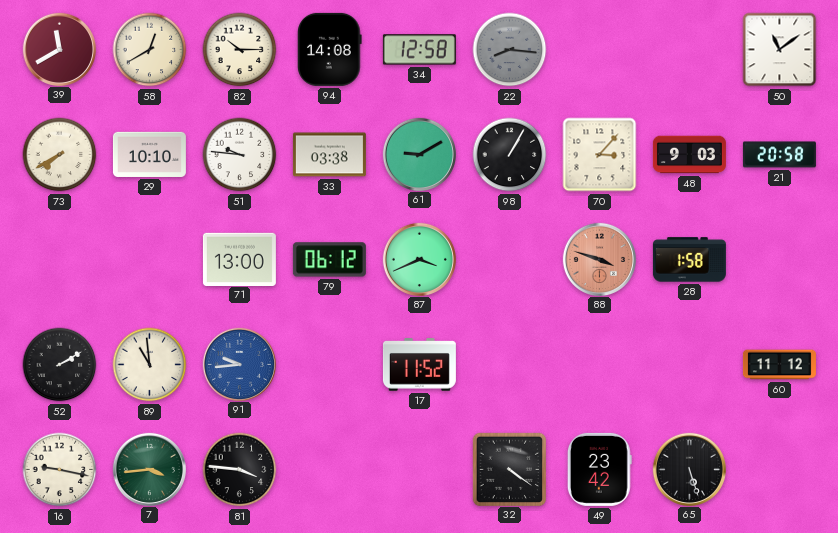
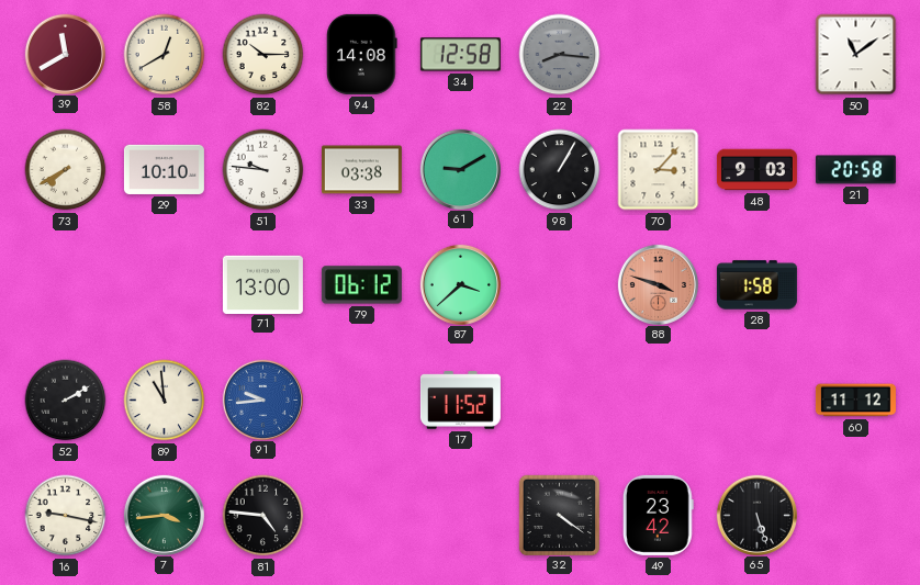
87: 3:41 -> 3:38
81: 3:46 -> 4:46
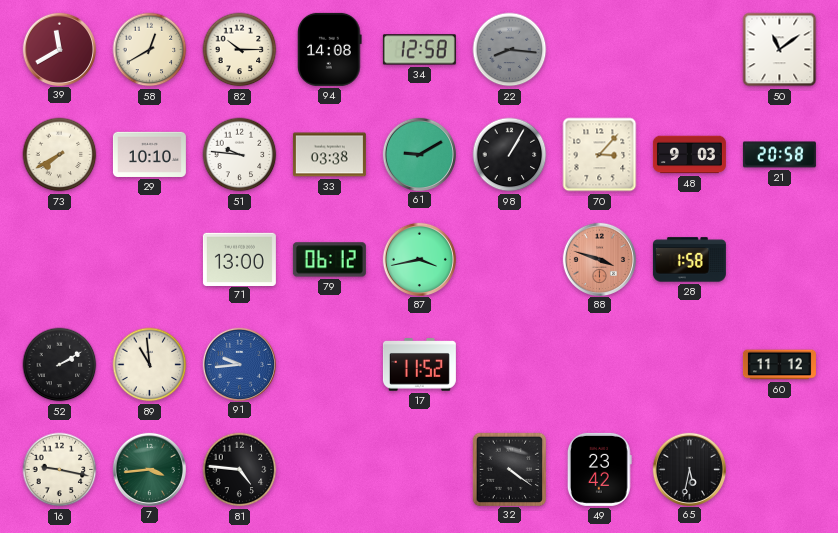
87: 3:38 -> 3:43
65: 5:27 -> 5:32
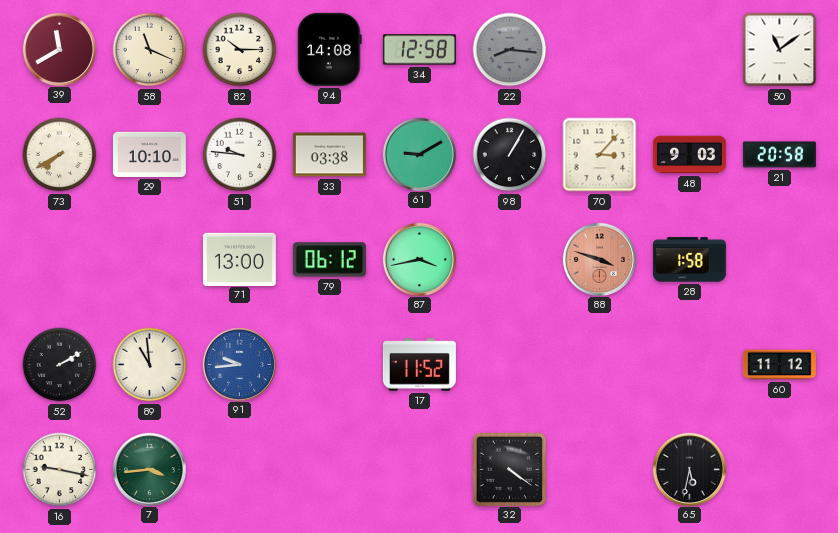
58: 12:40 -> 11:19
81: 4:46 -> none
49: 23:42 -> none
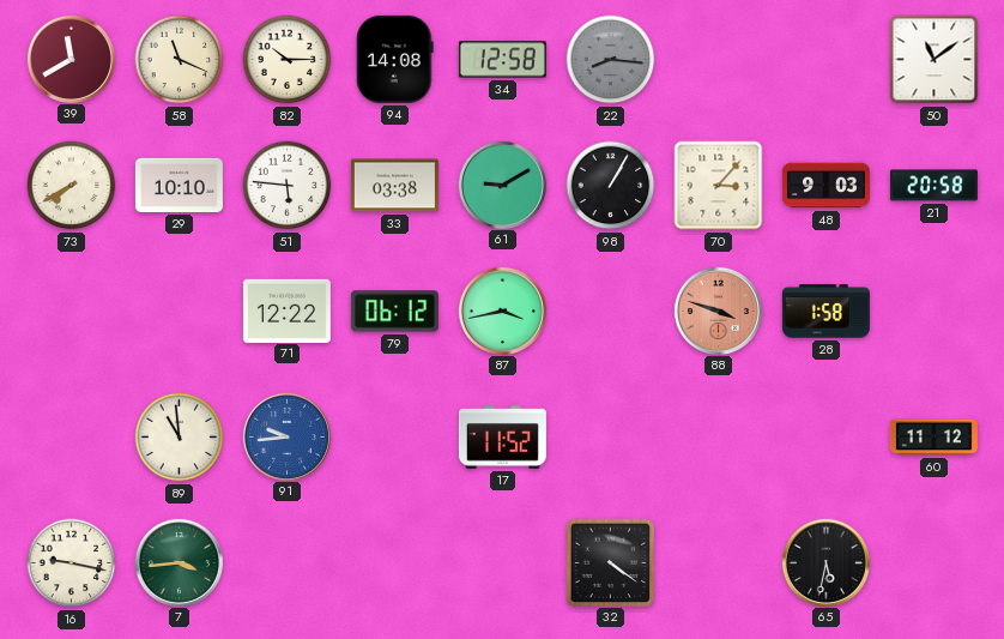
51: 9:46 -> 5:46
71: 13:00 -> 12:22
52: 2:10 -> none
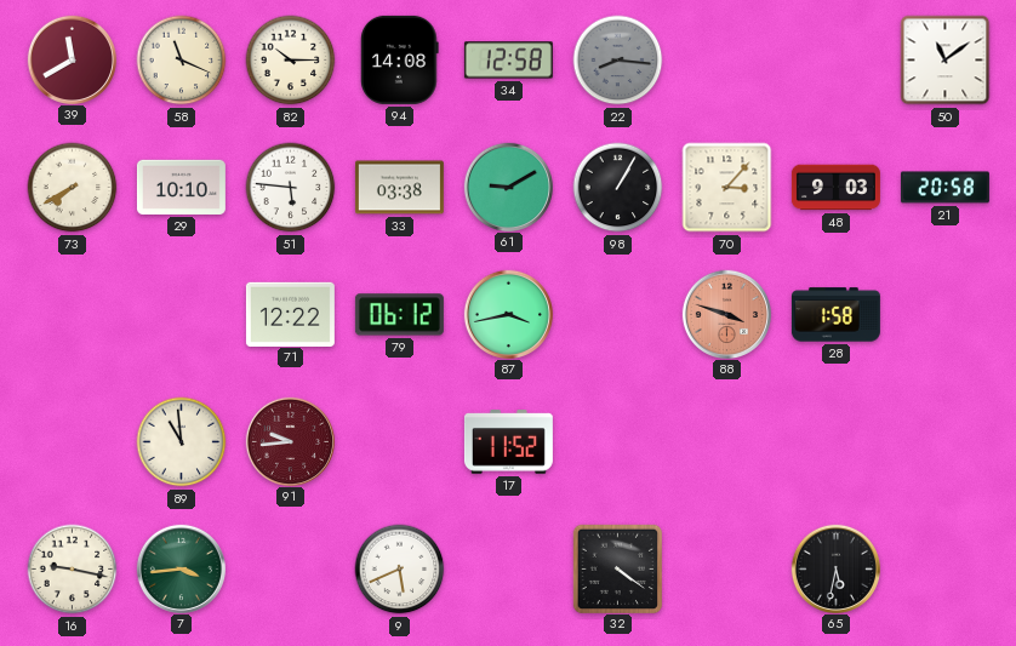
91 dial: blue -> burgundy
60: 11:12 -> none
9: none -> 5:41
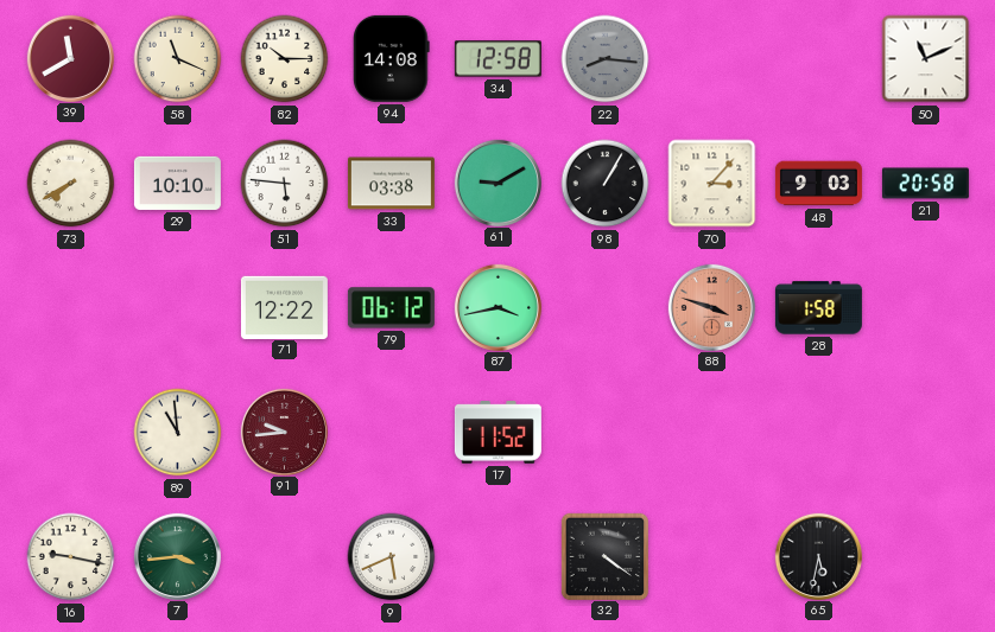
50: 11:09 -> 11:11
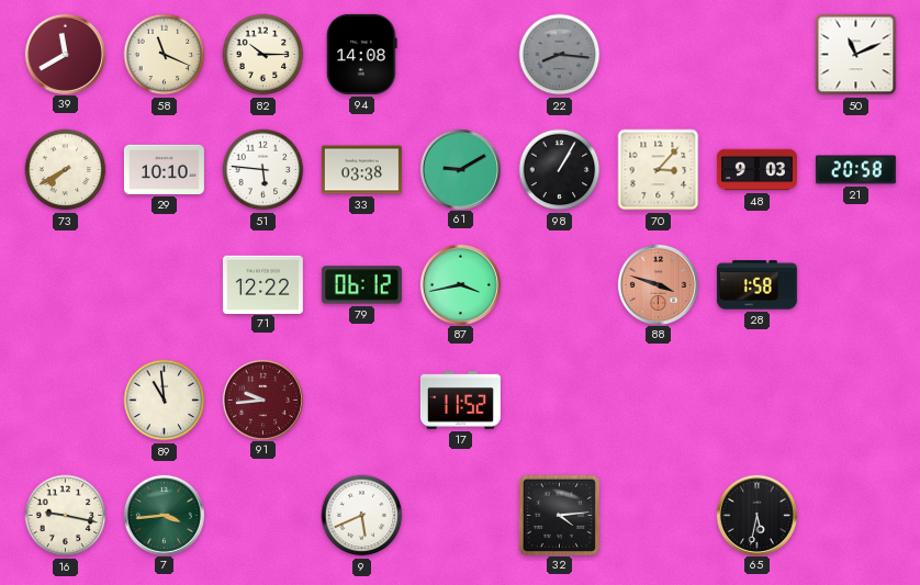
34: 12:58 -> none
32: 4:21 -> 4:14
